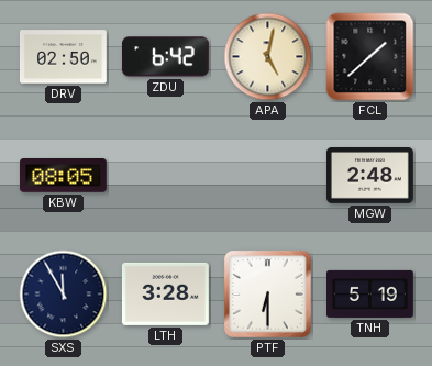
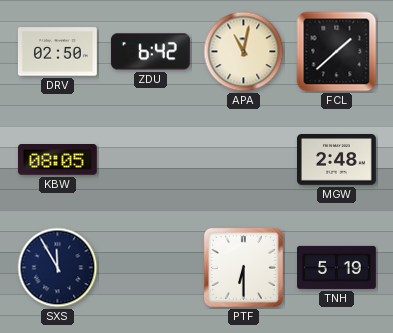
APA: 5:02 -> 11:02
LTH: 3:28 -> none
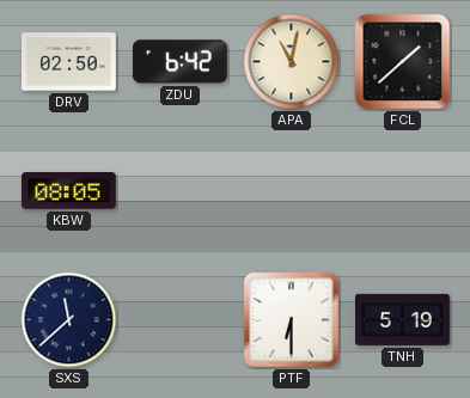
MGW: 2:48 -> none
SXS: 11:55 -> 11:38
